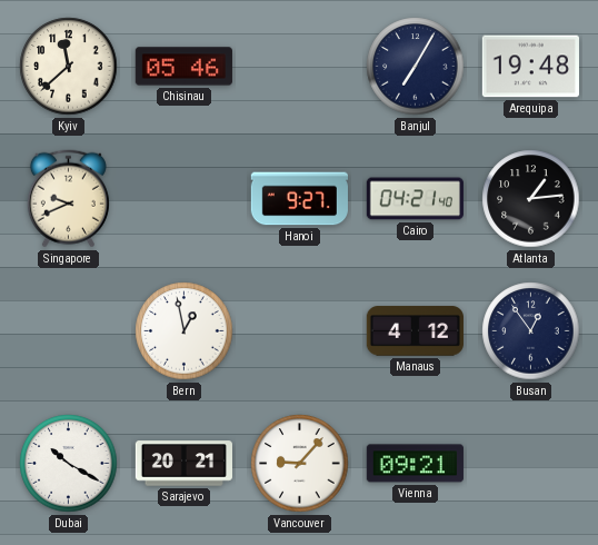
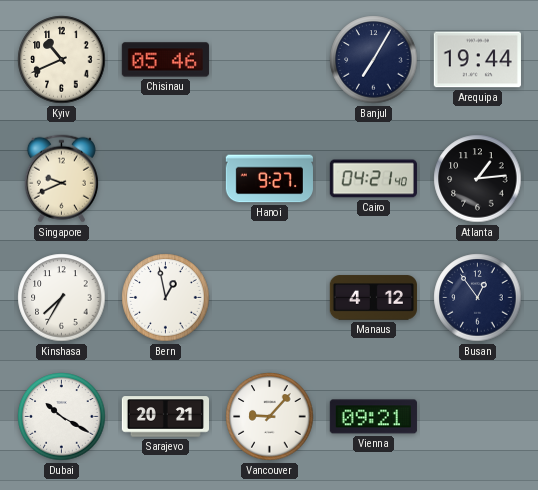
Kyiv: 11:38 -> 10:41
Arequipa: 19:48 -> 19:44
Kinshasa: none -> 7:35
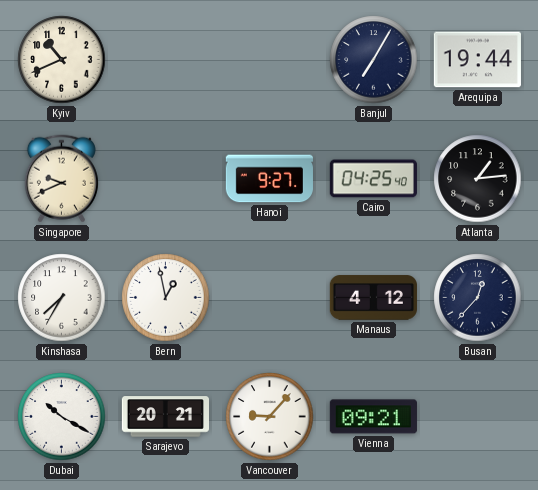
Chisinau: 05:46 -> none
Cairo: 04:21 -> 04:25
Busan: 12:54 -> 12:37
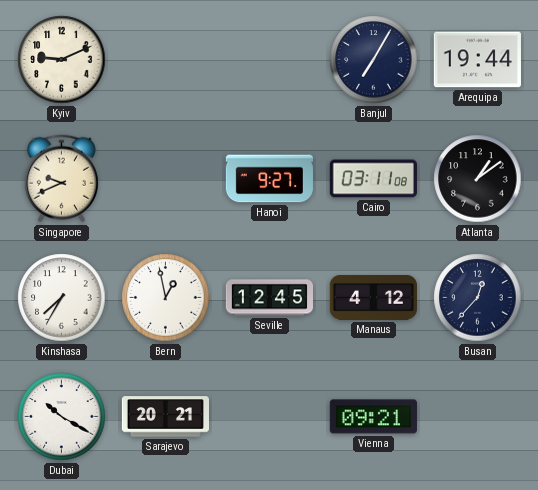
Kyiv: 10:41 -> 9:11
Cairo: 04:25 -> 03:11
Atlanta: 1:14 -> 1:09
Seville: none -> 12:45
Vancouver: 9:07 -> none
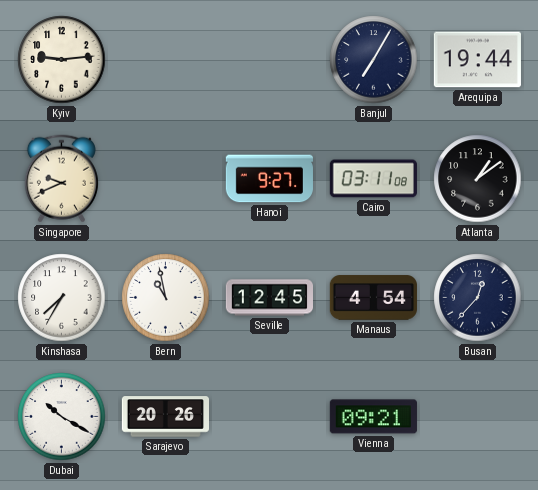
Kyiv: 9:11 -> 9:14
Bern: 12:58 -> 10:58
Manaus: 4:12 -> 4:54
Sarajevo: 20:21 -> 20:26
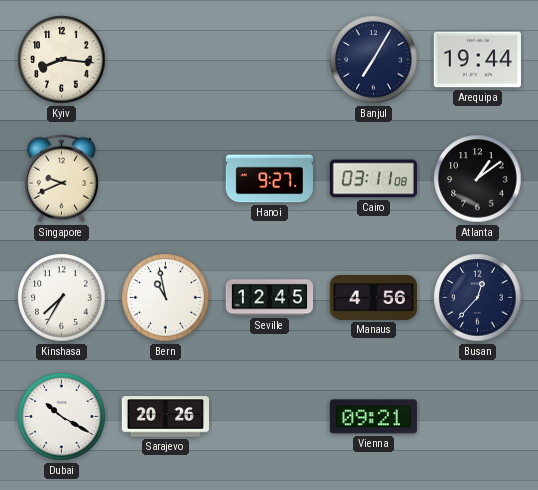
Kyiv: 9:14 -> 8:16
Manaus: 4:54 -> 4:56
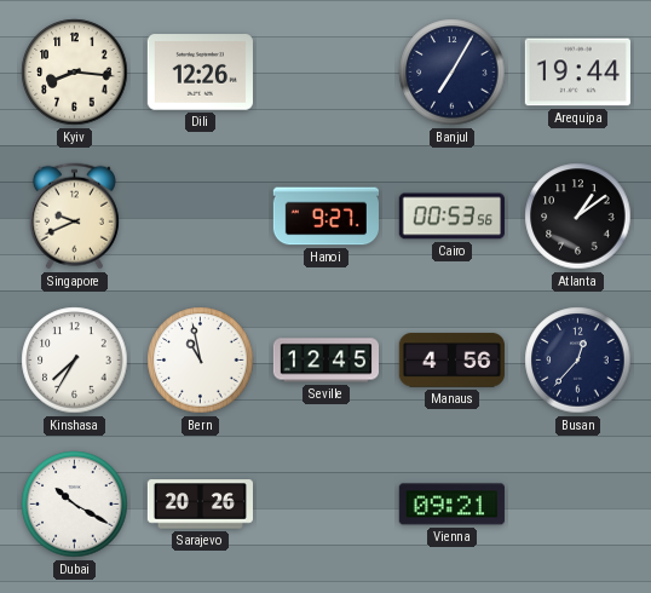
Dili: none -> 12:26
Cairo: 03:11 -> 00:53
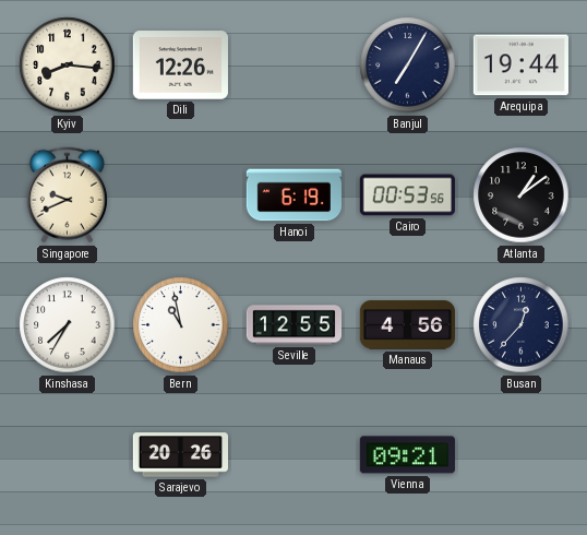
Hanoi: 9:27 -> 6:19
Seville: 12:45 -> 12:55
Dubai: 10:20 -> none
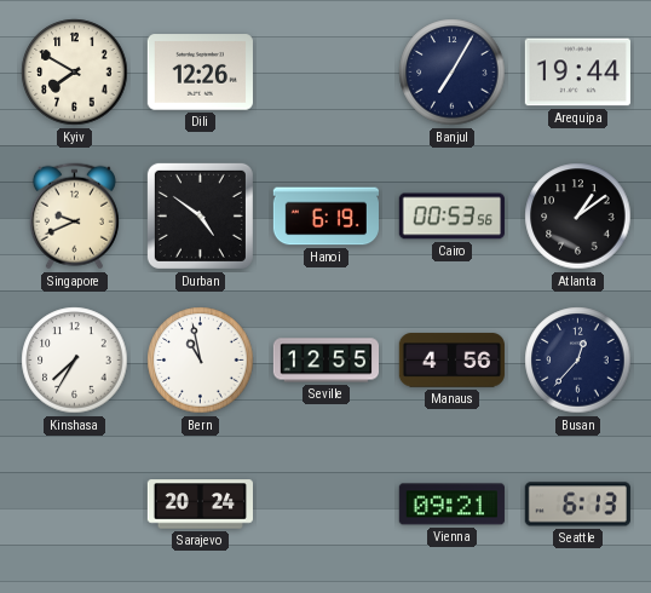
Kyiv: 8:16 -> 7:50
Durban: none -> 4:51
Sarajevo: 20:26 -> 20:24
Seattle: none -> 6:13
